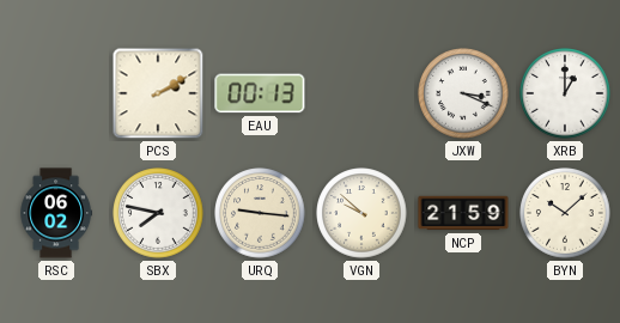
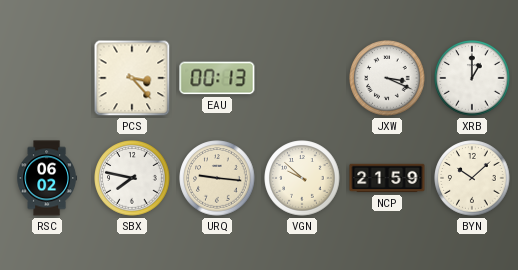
PCS: 2:10 -> 3:23
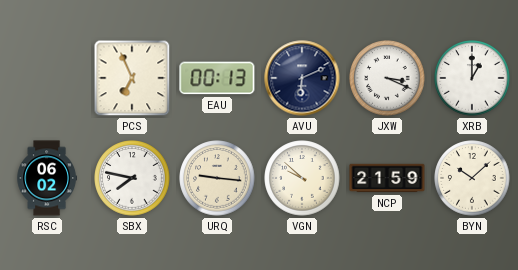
PCS: 3:23 -> 6:56
AVU: none -> 6:11
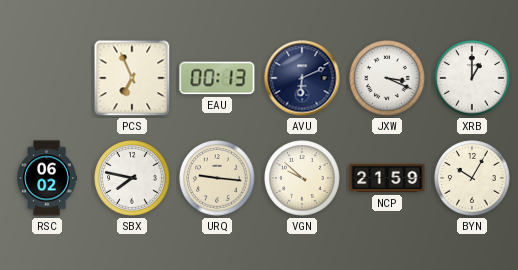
BYN: 10:08 -> 10:05
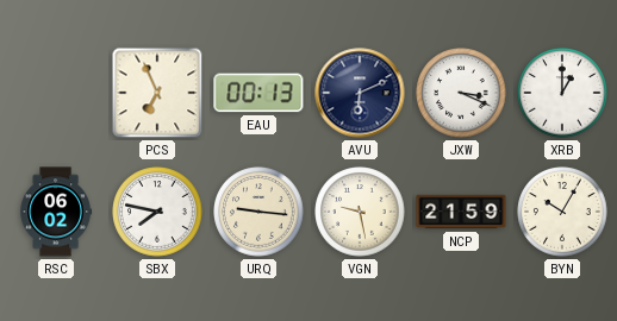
VGN: 9:52 -> 9:28
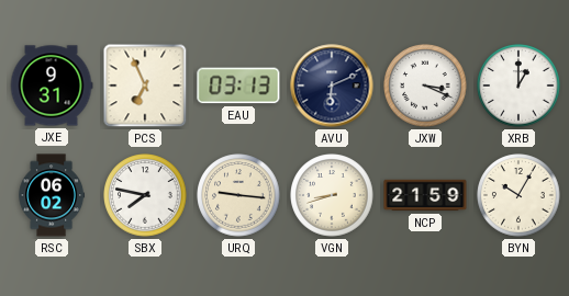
JXE: none -> 9:31
EAU: 00:13 -> 03:13
VGN: 9:28 -> 8:42
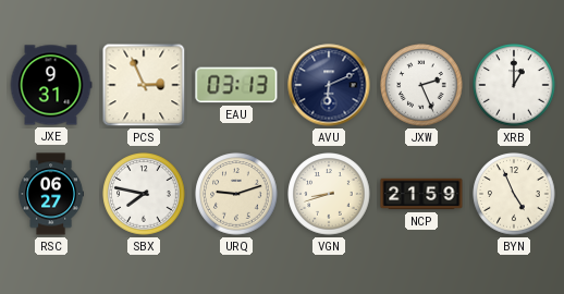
PCS: 6:56 -> 2:56
JXW: 3:19 -> 2:26
RSC: 06:02 -> 06:27
URQ: 9:16 -> 9:12
BYN: 10:05 -> 4:56
